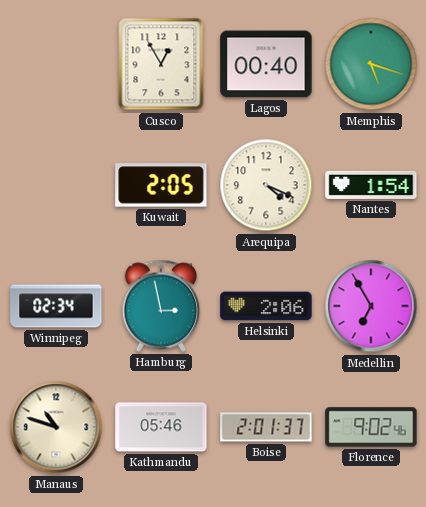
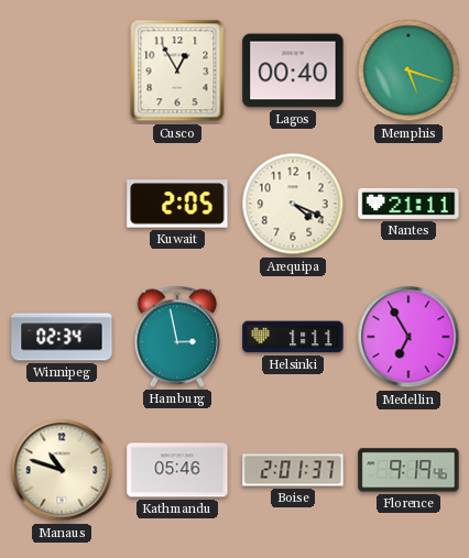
Nantes: 1:54 -> 21:11
Helsinki: 2:06 -> 1:11
Florence: 9:02 -> 9:19
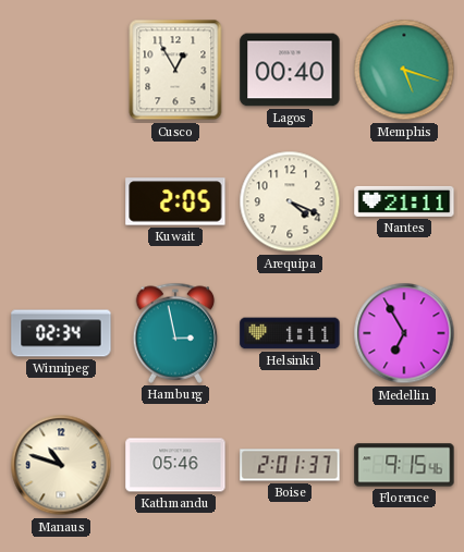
Florence: 9:19 -> 9:15
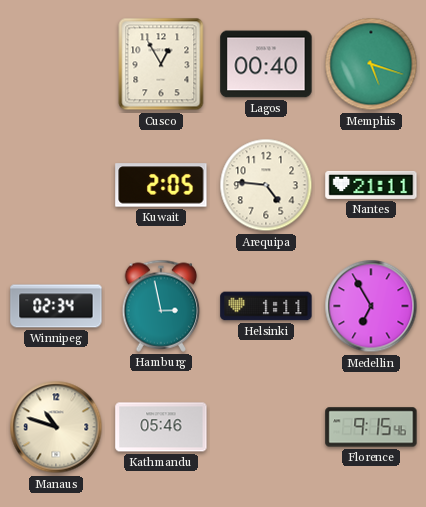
Arequipa: 4:19 -> 4:46
Boise: 2:01 -> none
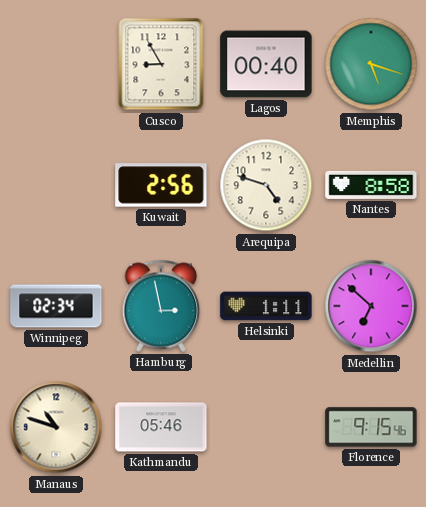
Cusco: 12:55 -> 8:55
Kuwait: 2:05 -> 2:56
Arequipa: 4:46 -> 4:48
Nantes: 21:11 -> 8:58
Medellin: 6:55 -> 6:52
